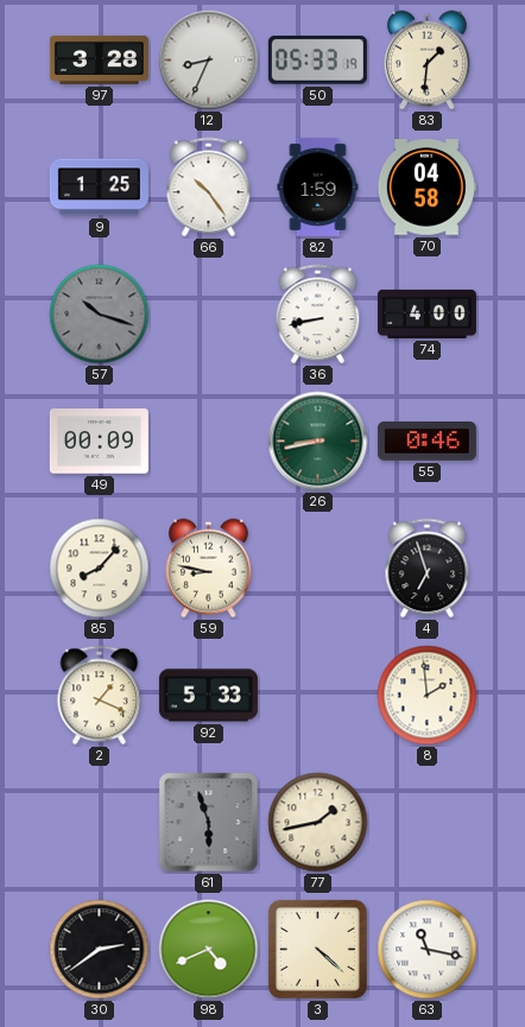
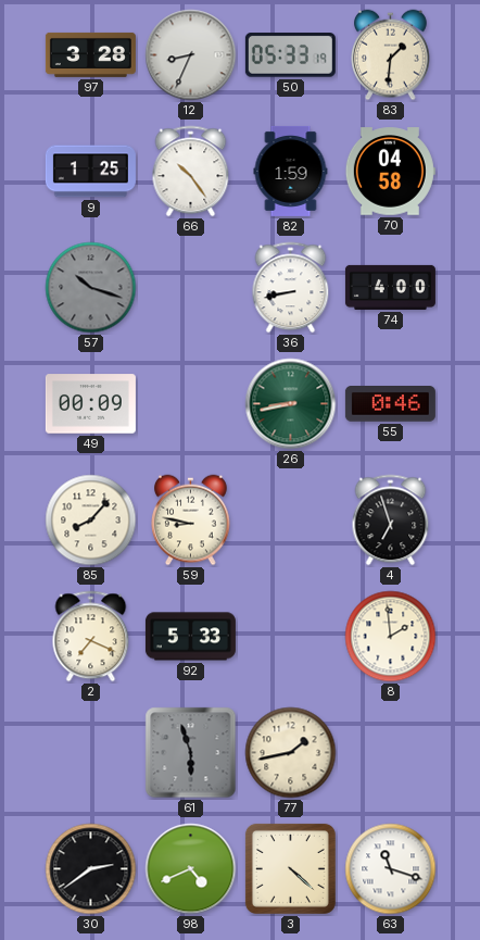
2: 1:19 -> 7:19
63: 11:17 -> 11:18
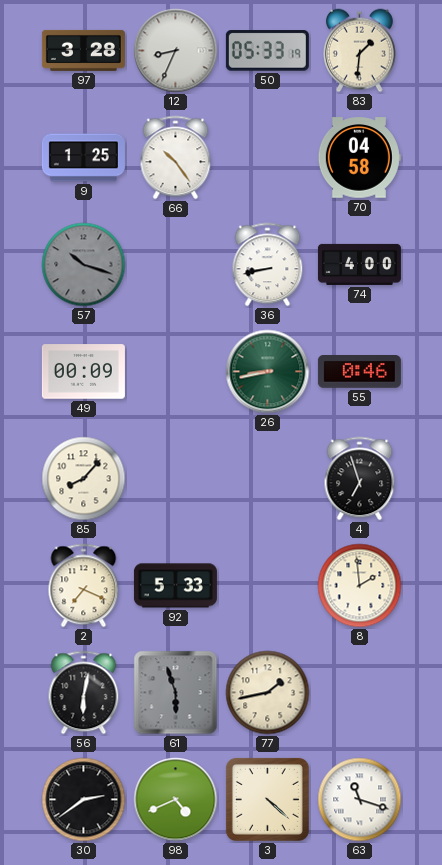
82: 1:59 -> none
59: 8:47 -> none
56: none -> 6:02
